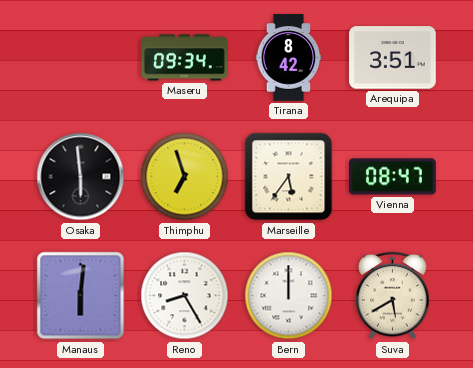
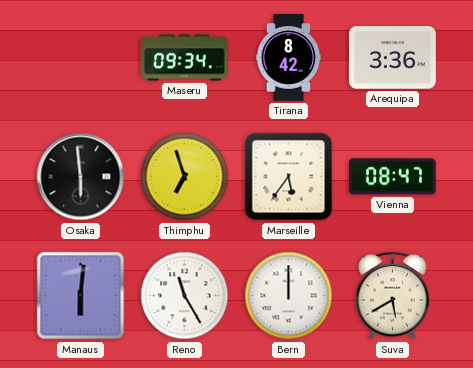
Arequipa: 3:51 -> 3:36
Reno: 8:25 -> 11:25
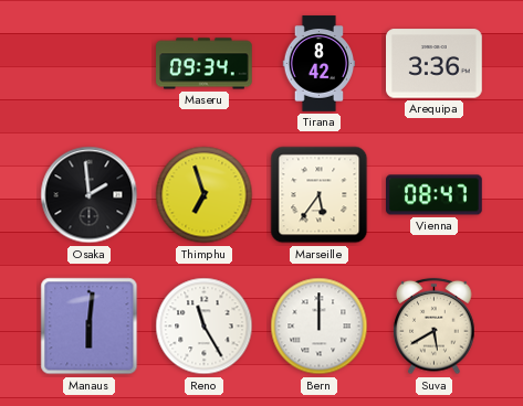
Osaka: 5:59 -> 1:59
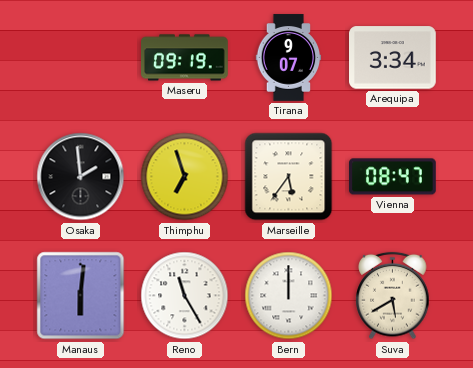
Maseru: 09:34 -> 09:19
Tirana: 8:42 -> 9:07
Arequipa: 3:36 -> 3:34
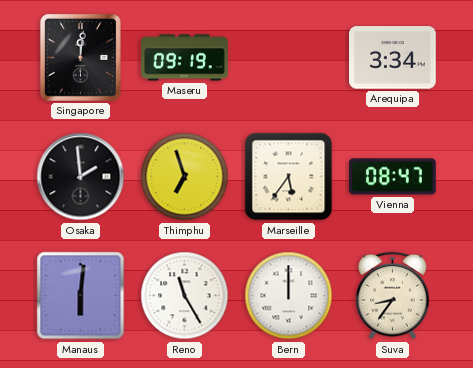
Singapore: none -> 12:01
Tirana: 9:07 -> none
Suva: 5:40 -> 8:36
